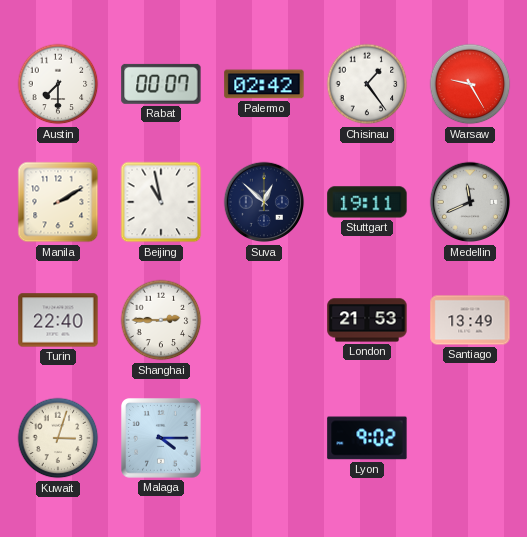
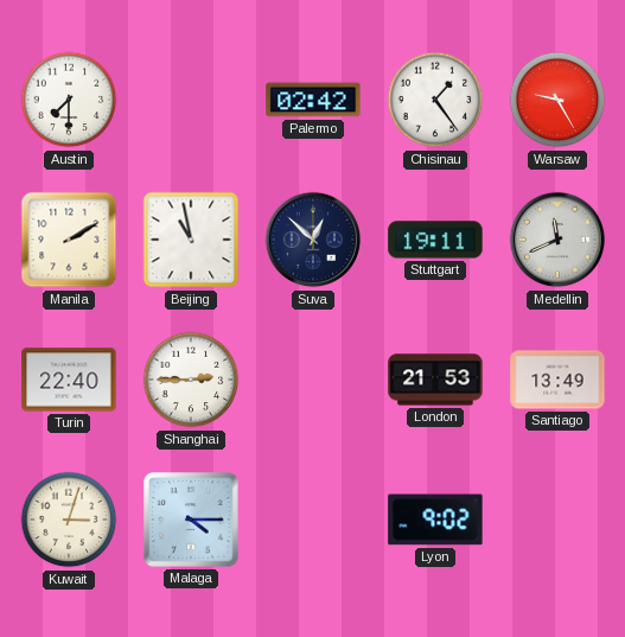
Rabat: 00:07 -> none
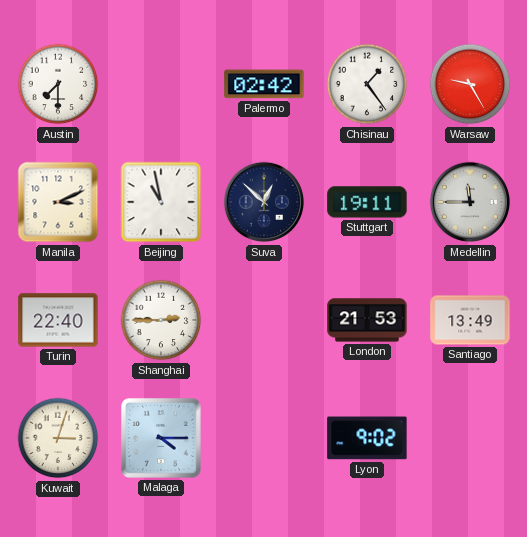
Manila: 2:10 -> 3:11
Medellin: 11:41 -> 11:45
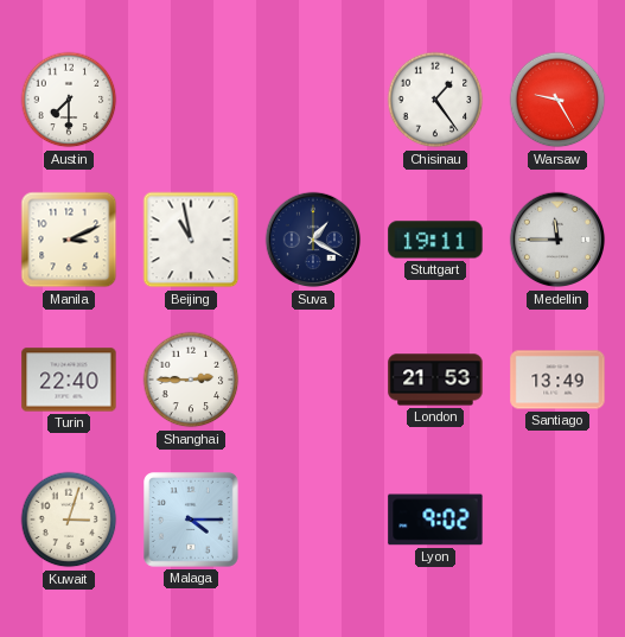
Palermo: 02:42 -> none
Suva: 12:52 -> 1:20
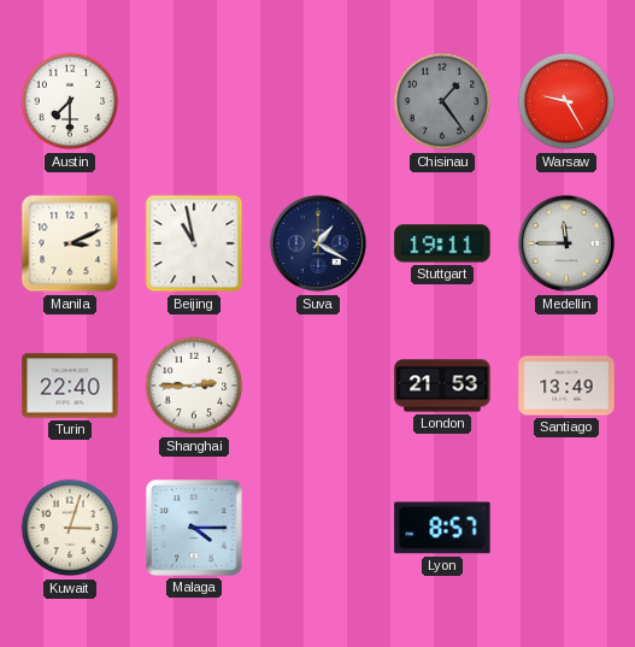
Chisinau dial: white -> grey
Lyon: 9:02 -> 8:57
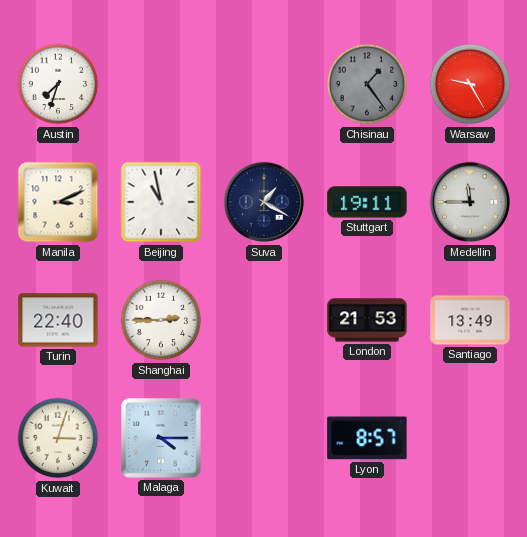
Austin: 7:30 -> 7:33
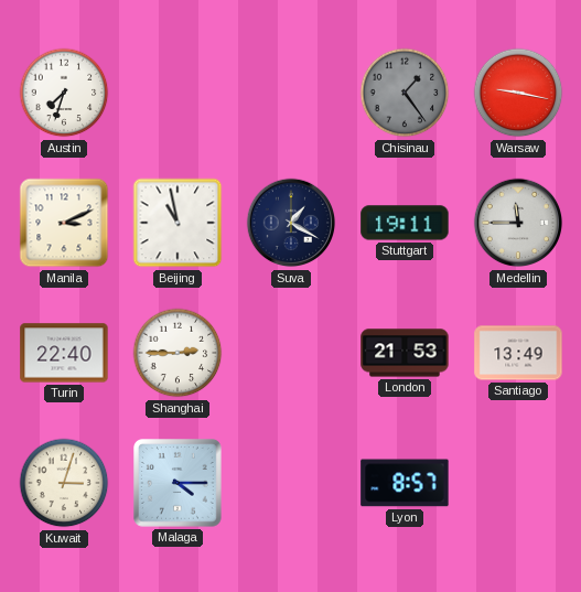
Warsaw: 9:25 -> 9:17
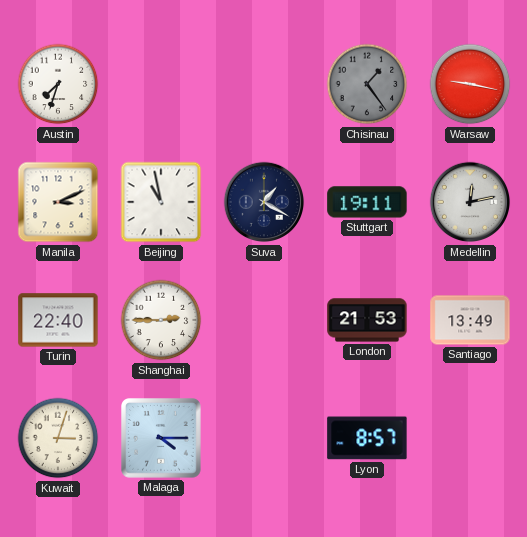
Medellin: 11:45 -> 12:13
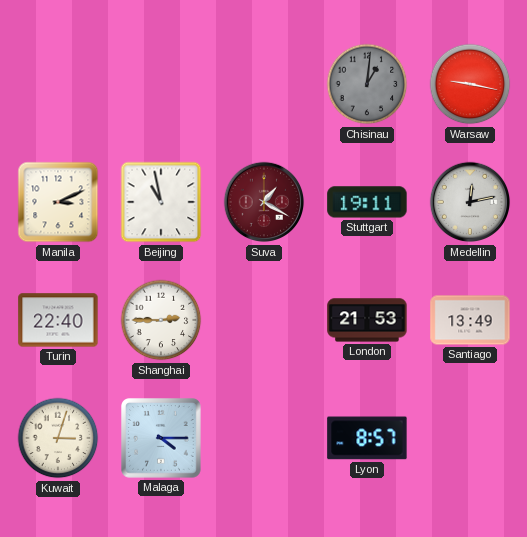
Austin: 7:33 -> none
Chisinau: 1:24 -> 1:01
Suva dial: navy -> burgundy
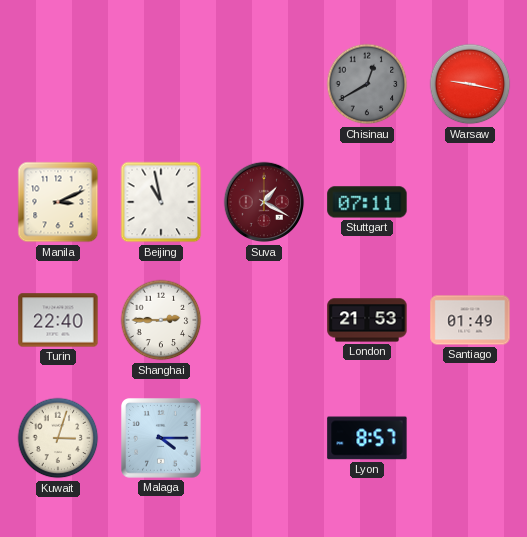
Chisinau: 1:01 -> 12:40
Stuttgart: 19:11 -> 07:11
Medellin: 12:13 -> none
Santiago: 13:49 -> 01:49
